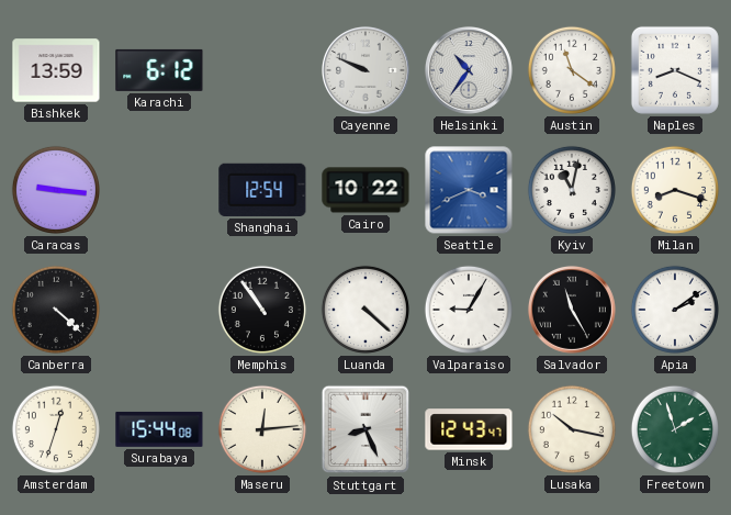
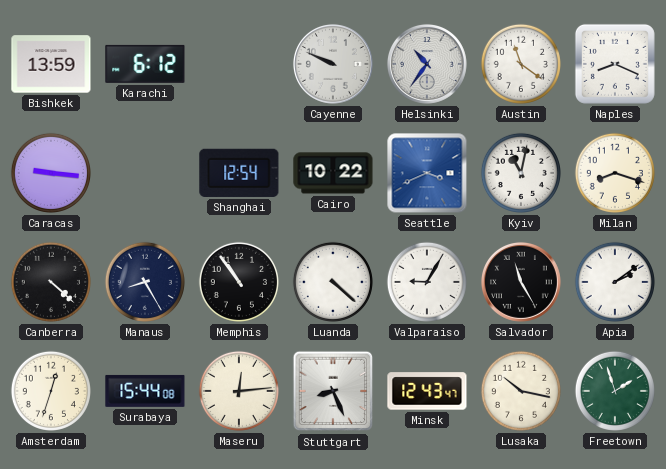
Manaus: none -> 8:25
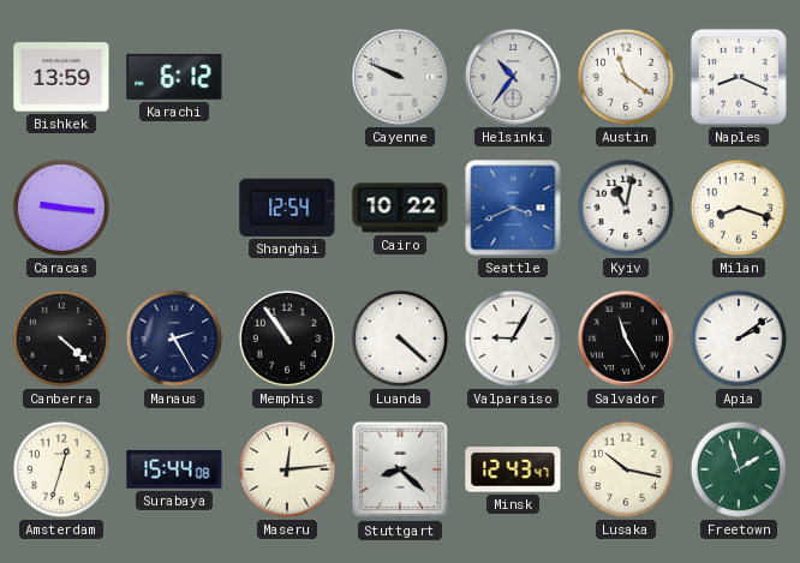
Manaus: 8:25 -> 2:25
Stuttgart: 8:26 -> 8:22
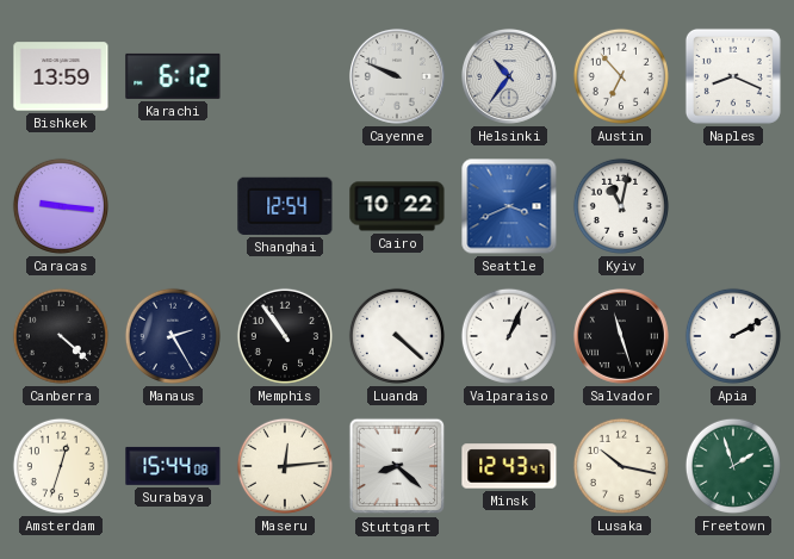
Austin: 11:21 -> 6:53
Milan: 8:18 -> none
Valparaiso: 9:05 -> 1:04
Salvador: 11:25 -> 11:27
Apia: 2:09 -> 2:10
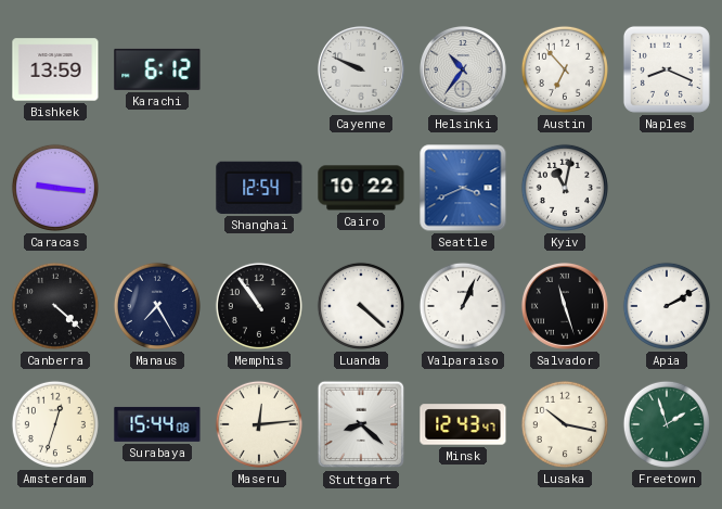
Manaus: 2:25 -> 7:25
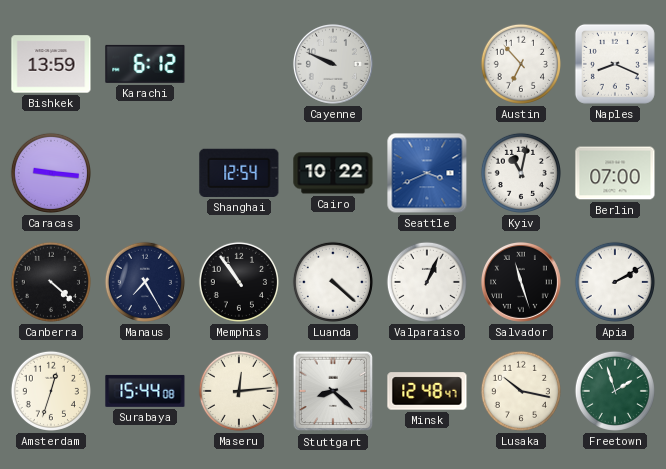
Helsinki: 10:36 -> none
Berlin: none -> 07:00
Minsk: 12:43 -> 12:48
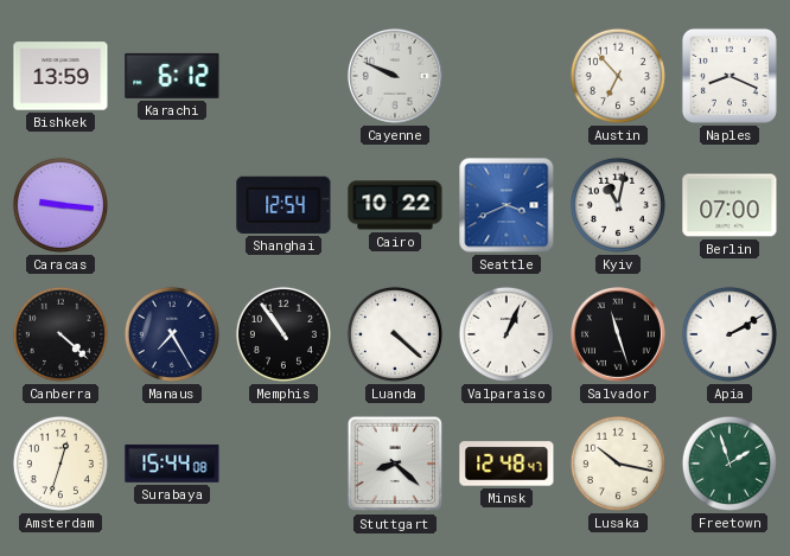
Maseru: 12:14 -> none
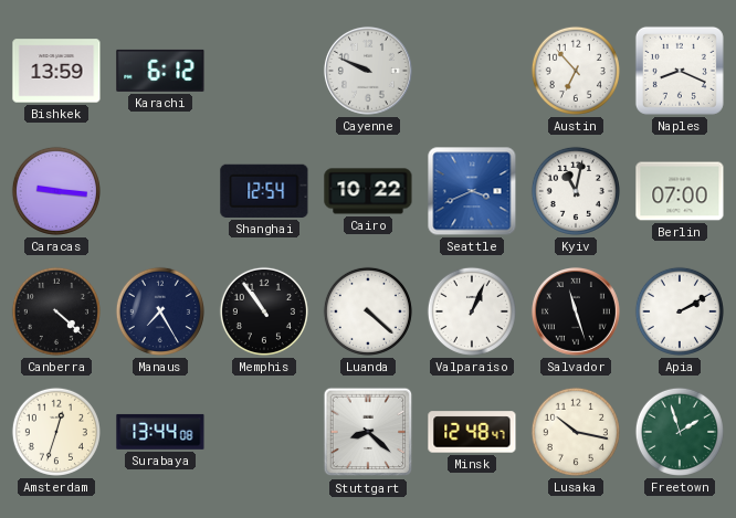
Surabaya: 15:44 -> 13:44
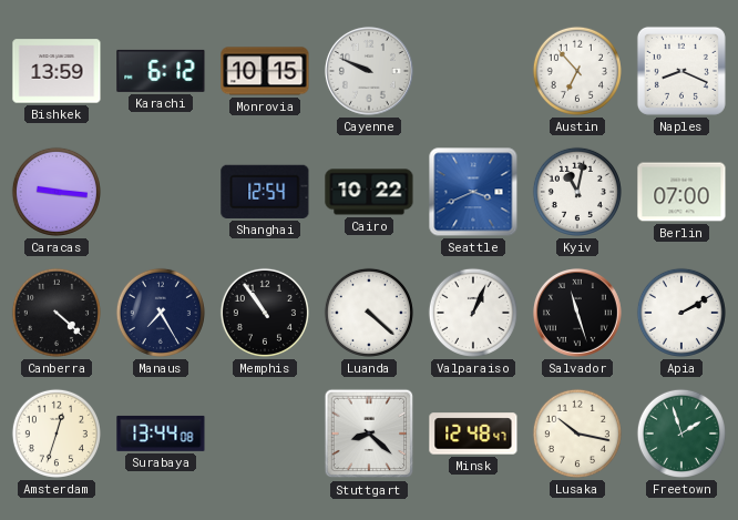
Monrovia: none -> 10:15
